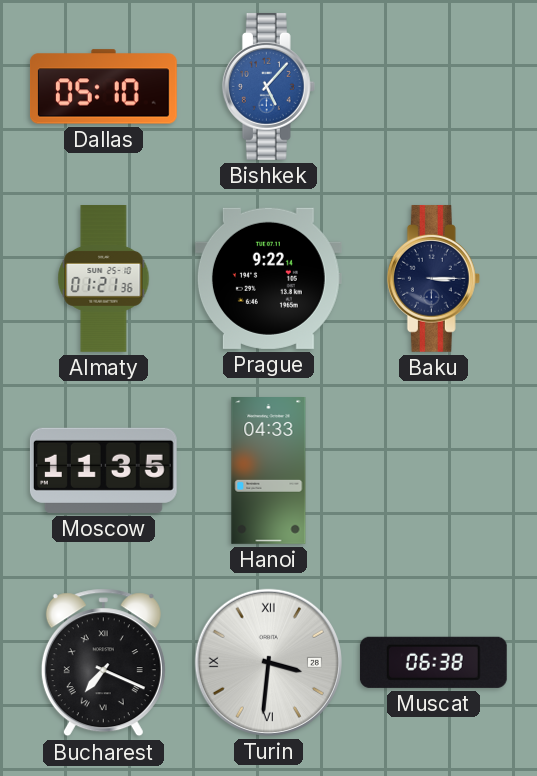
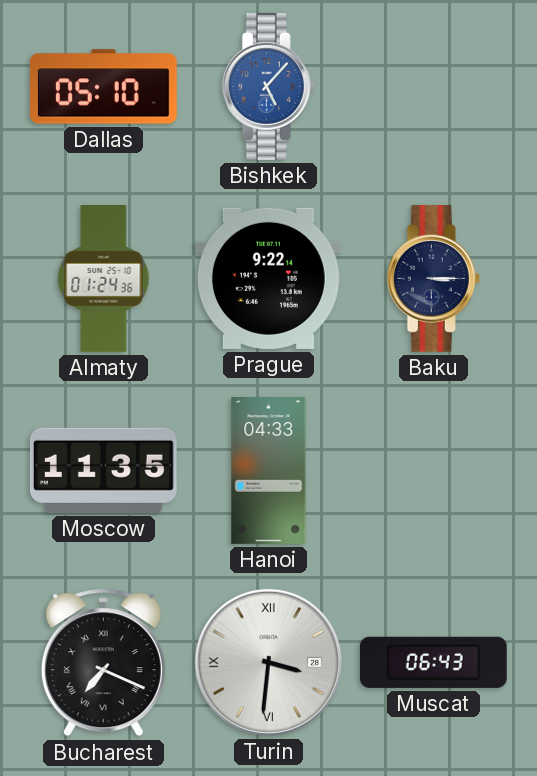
Almaty: 01:21 -> 01:24
Muscat: 06:38 -> 06:43
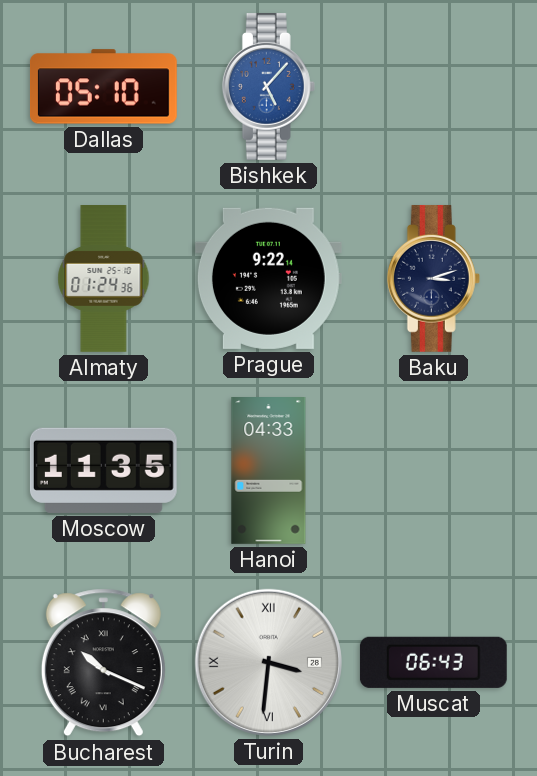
Baku: 3:15 -> 3:12
Bucharest: 7:19 -> 10:19
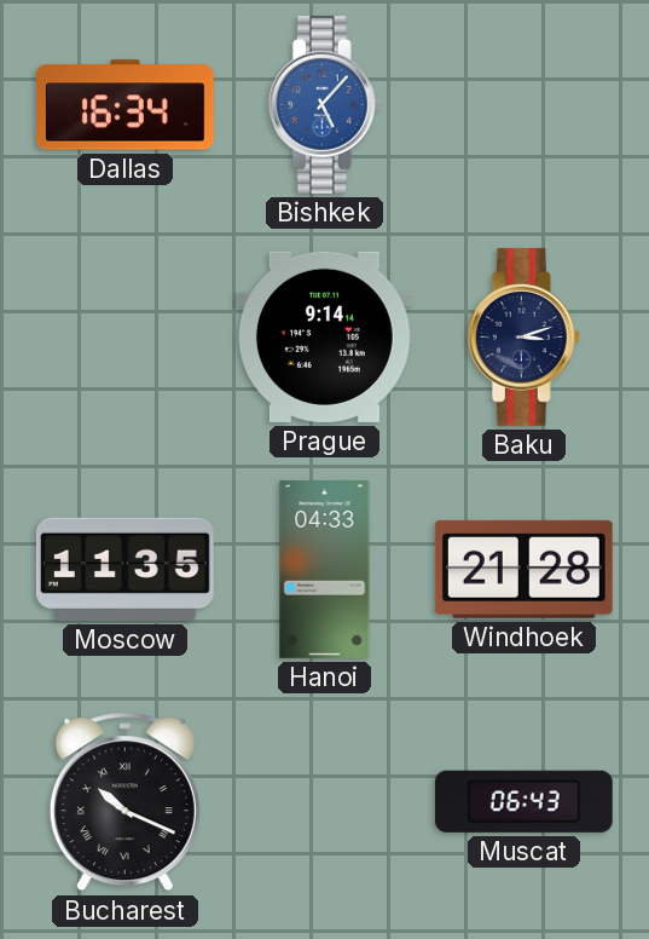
Dallas: 05:10 -> 16:34
Almaty: 01:24 -> none
Prague: 9:22 -> 9:14
Windhoek: none -> 21:28
Turin: 3:31 -> none
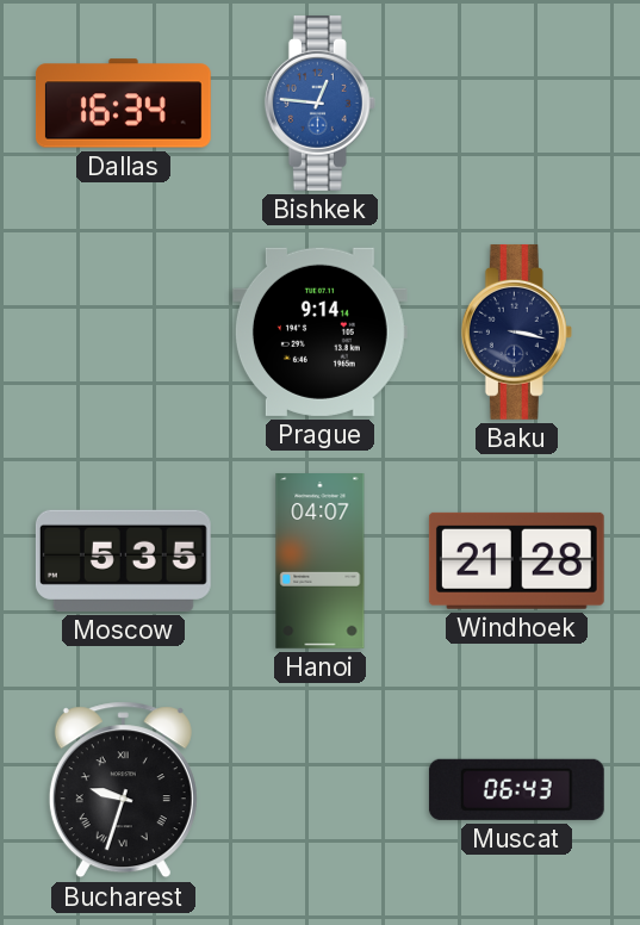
Bishkek: 5:07 -> 12:46
Baku: 3:12 -> 3:17
Moscow: 11:35 -> 5:35
Hanoi: 04:33 -> 04:07
Bucharest: 10:19 -> 9:33
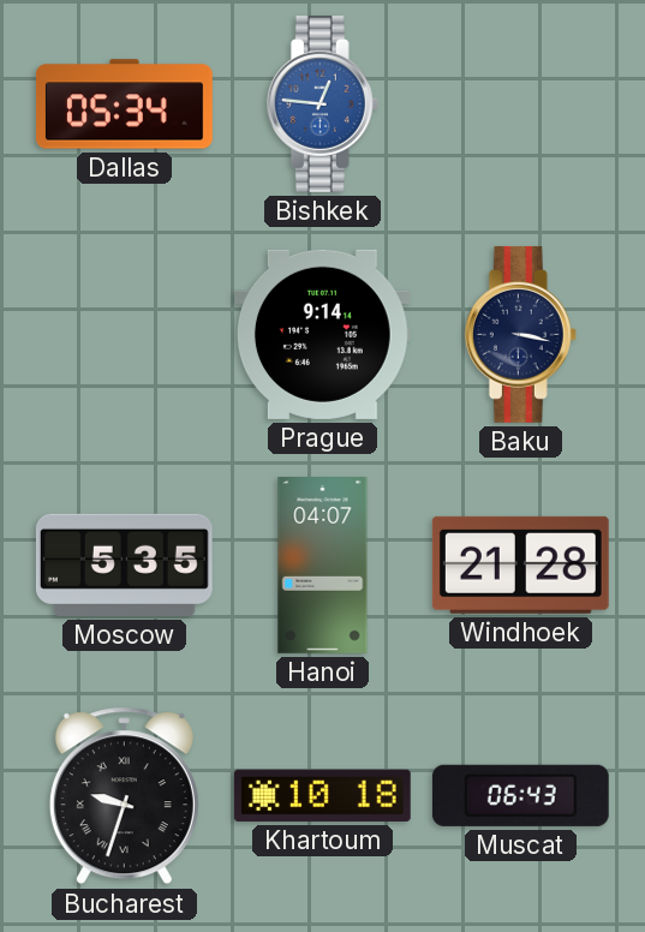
Dallas: 16:34 -> 05:34
Khartoum: none -> 10:18
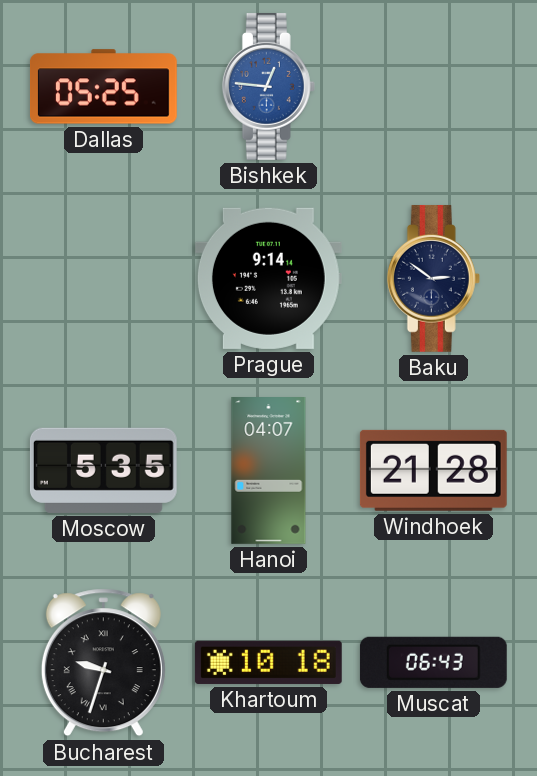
Dallas: 05:34 -> 05:25
Baku: 3:17 -> 2:51
